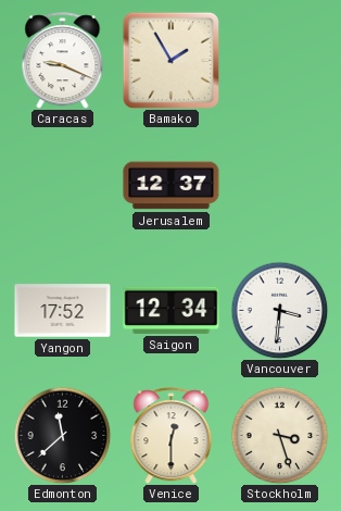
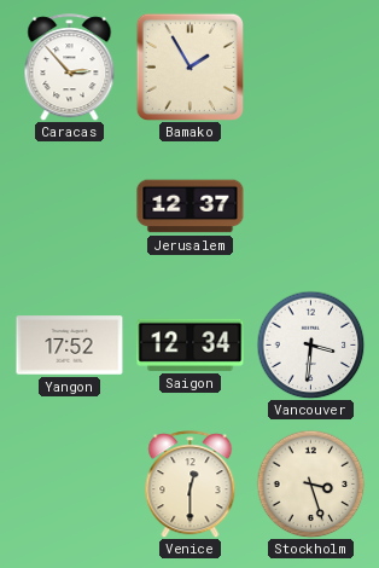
Caracas: 9:19 -> 2:53
Edmonton: 11:38 -> none
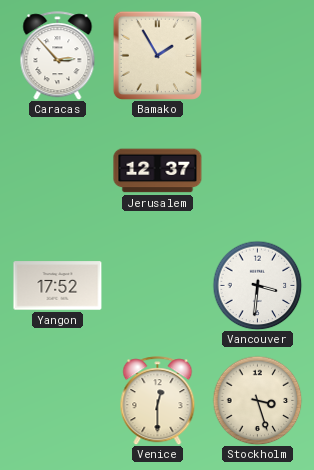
Saigon: 12:34 -> none
